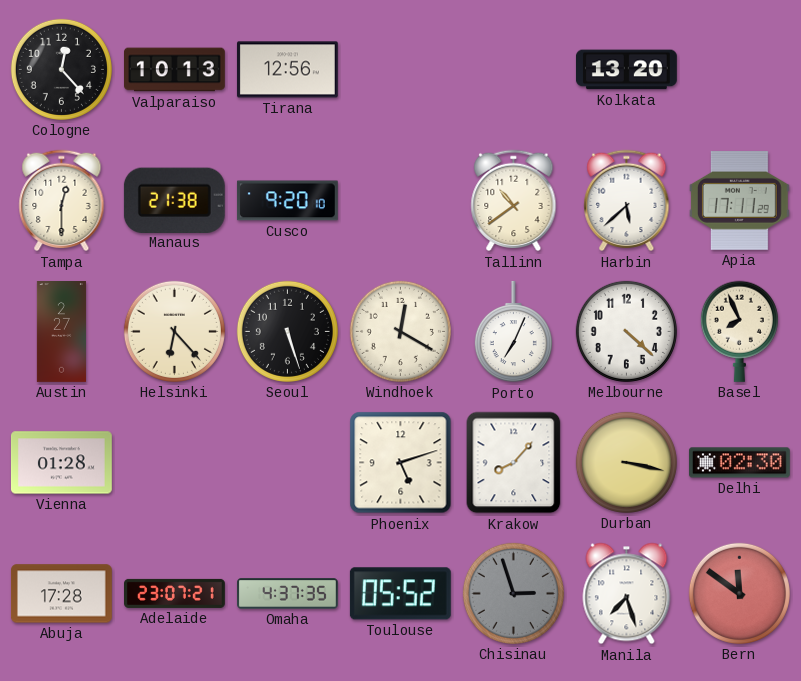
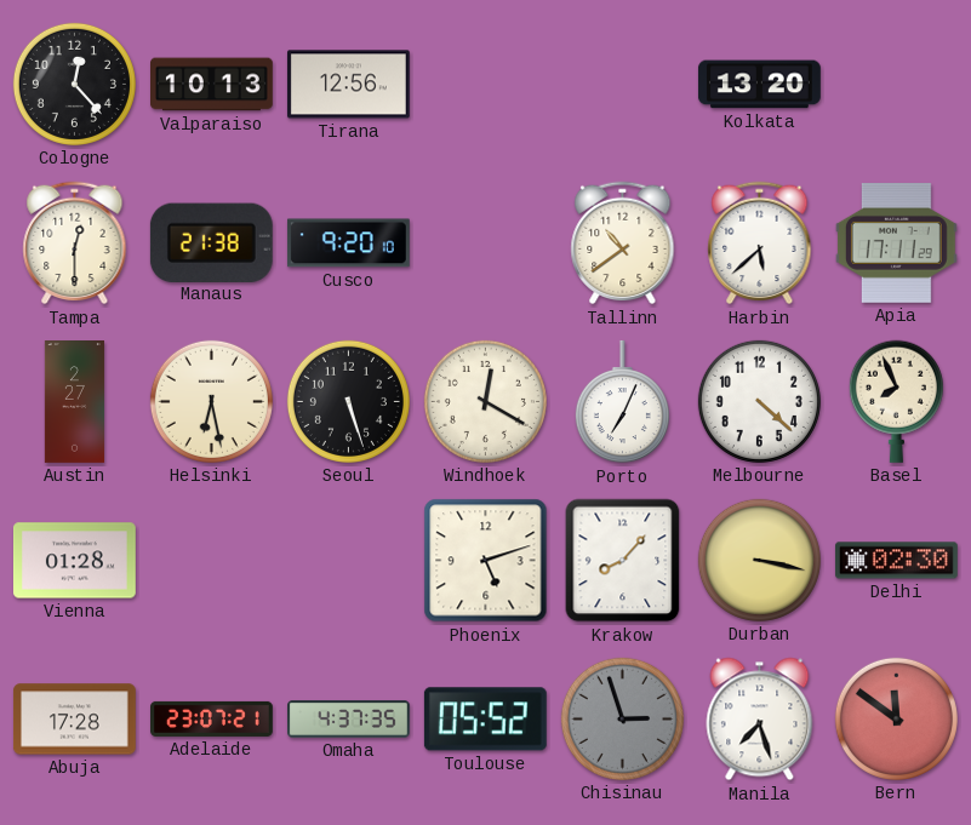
Helsinki: 6:23 -> 6:28
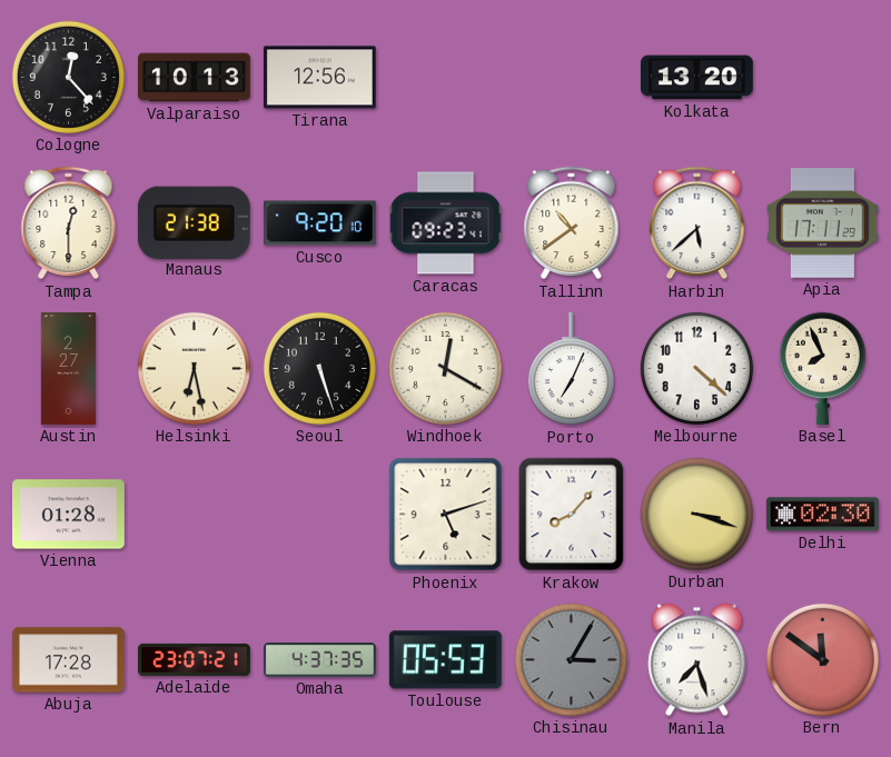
Caracas: none -> 09:23
Durban: 3:17 -> 3:18
Toulouse: 05:52 -> 05:53
Chisinau: 2:57 -> 3:05
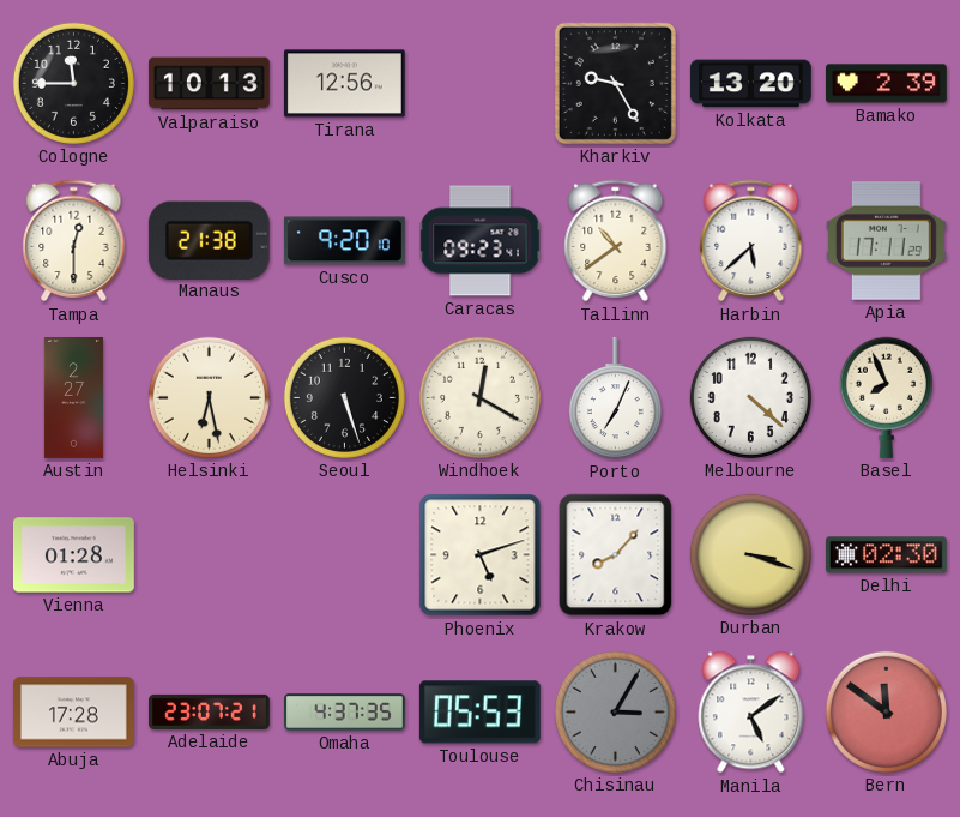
Cologne: 12:23 -> 11:45
Kharkiv: none -> 9:25
Bamako: none -> 2:39
Manila: 7:27 -> 5:09
